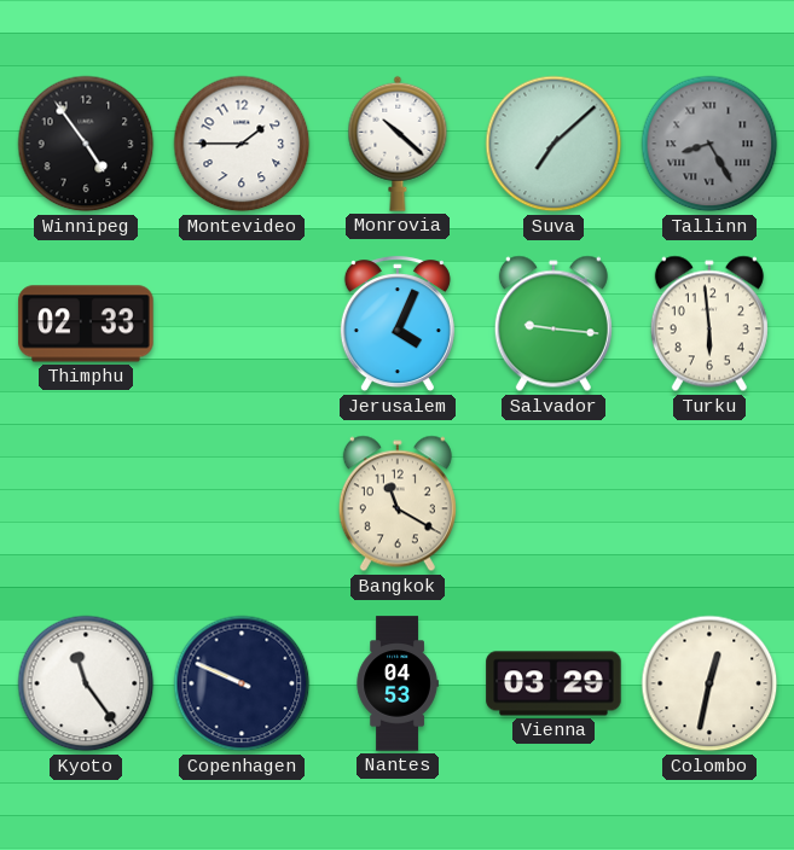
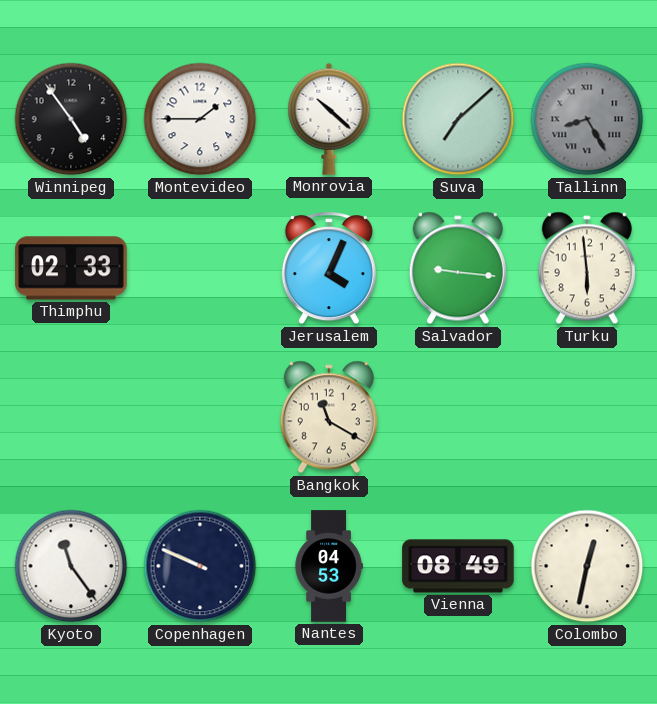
Vienna: 03:29 -> 08:49
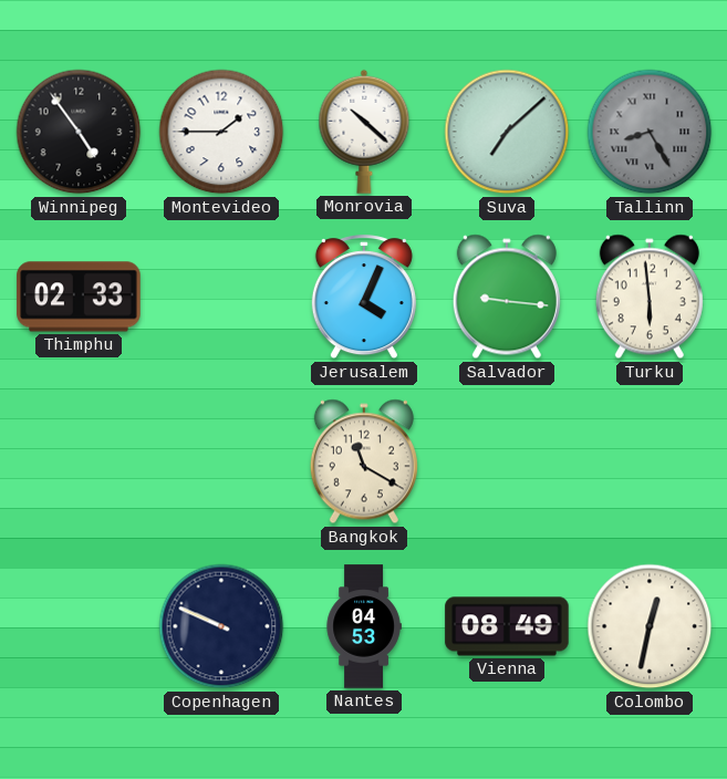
Kyoto: 11:24 -> none
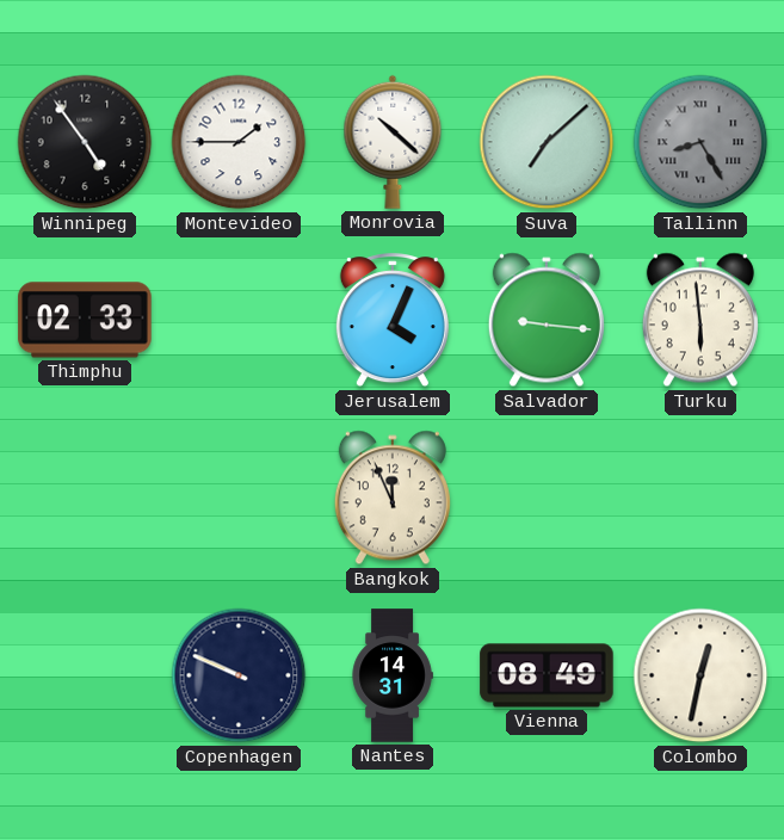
Bangkok: 11:20 -> 11:56
Nantes: 04:53 -> 14:31
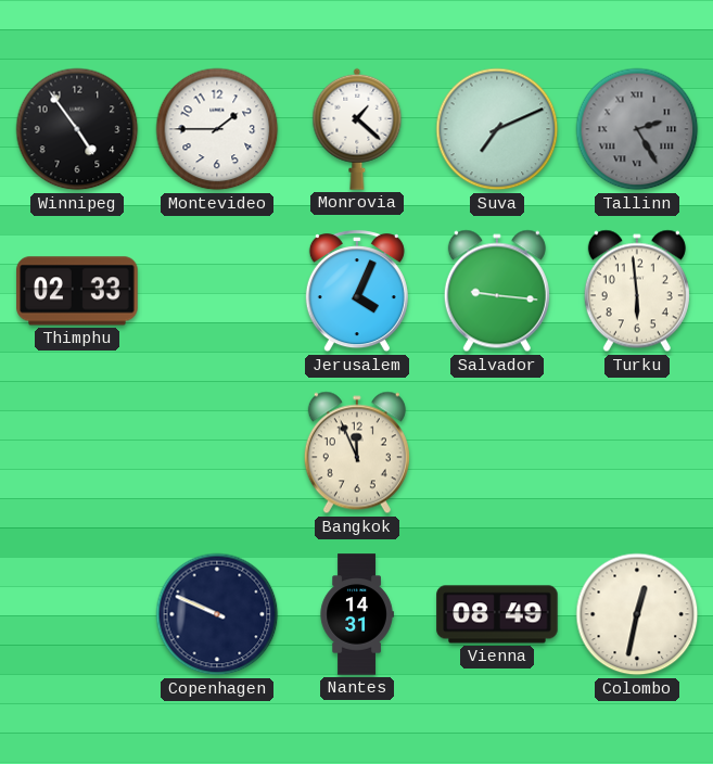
Monrovia: 10:22 -> 1:22
Suva: 7:08 -> 7:11
Tallinn: 8:25 -> 2:25
